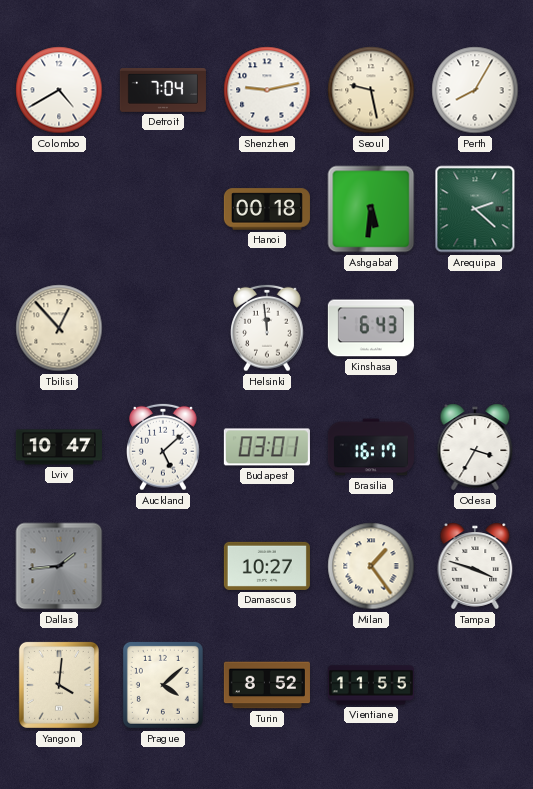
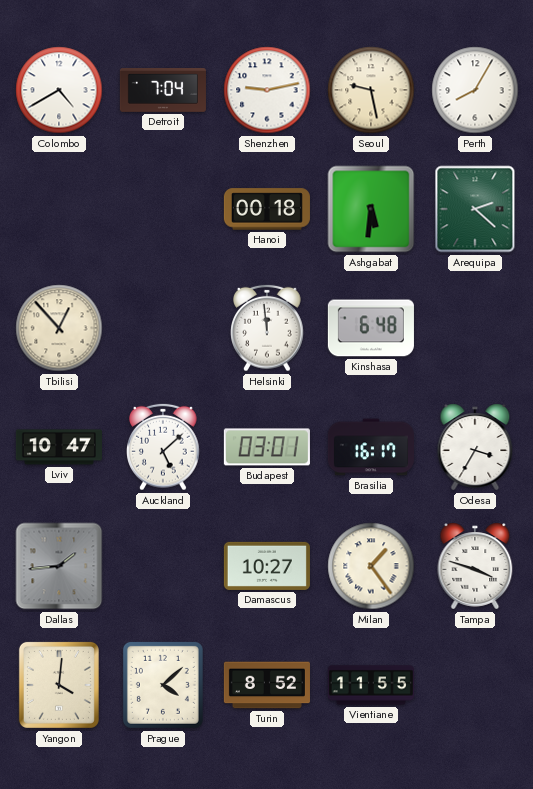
Kinshasa: 6:43 -> 6:48
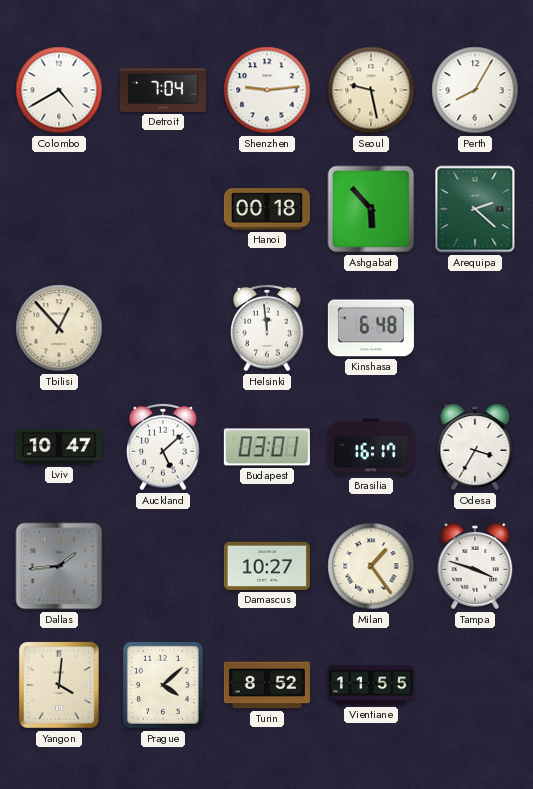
Shenzhen: 9:13 -> 9:14
Ashgabat: 5:31 -> 5:53
